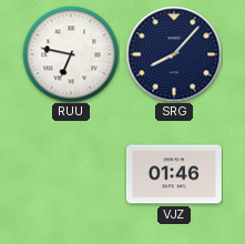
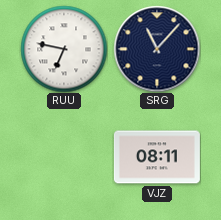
SRG: 8:07 -> 11:07
VJZ: 01:46 -> 08:11
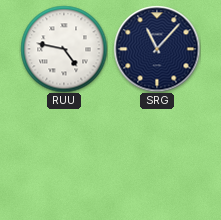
RUU: 6:47 -> 4:47
VJZ: 08:11 -> none
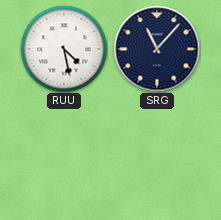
RUU: 4:47 -> 4:28
